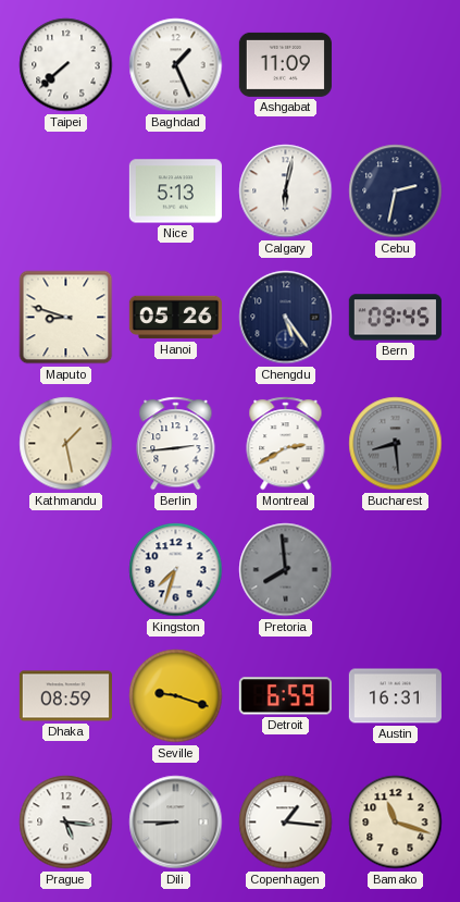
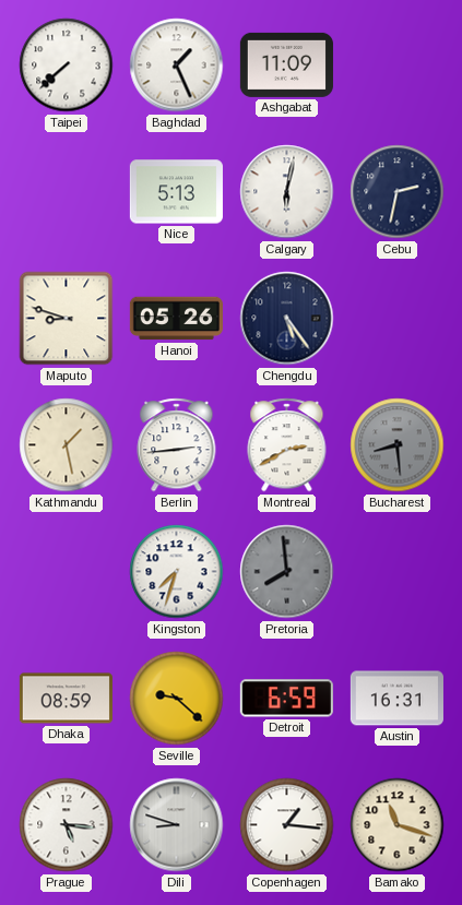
Bern: 09:45 -> none
Seville: 9:18 -> 9:22
Dili: 8:45 -> 8:48
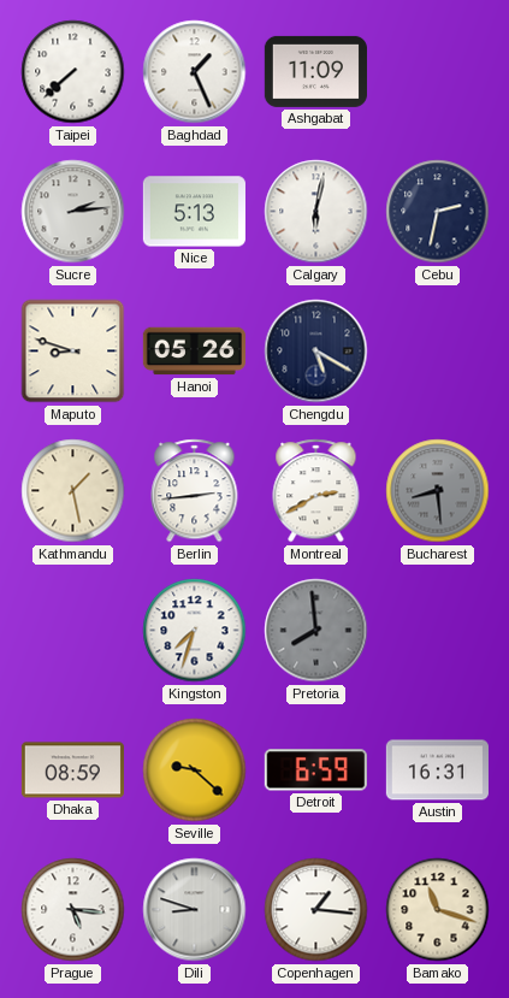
Sucre: none -> 2:14
Chengdu: 5:24 -> 5:20
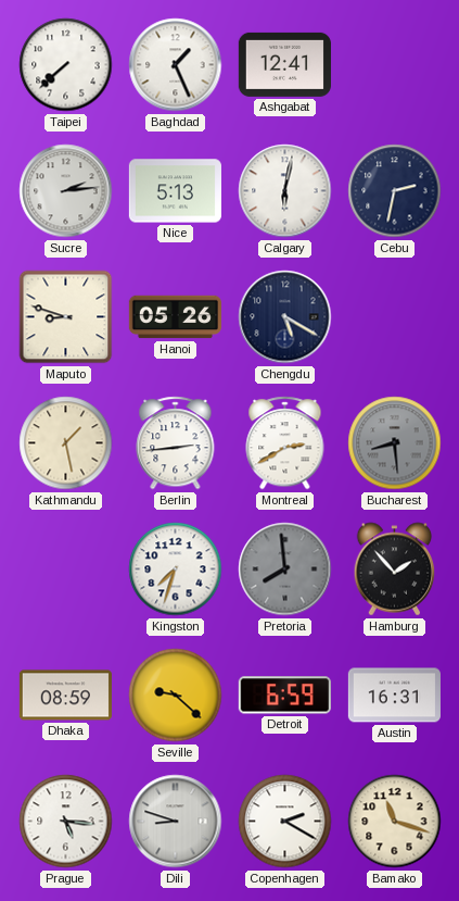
Ashgabat: 11:09 -> 12:41
Hamburg: none -> 1:53
Copenhagen: 1:16 -> 2:20
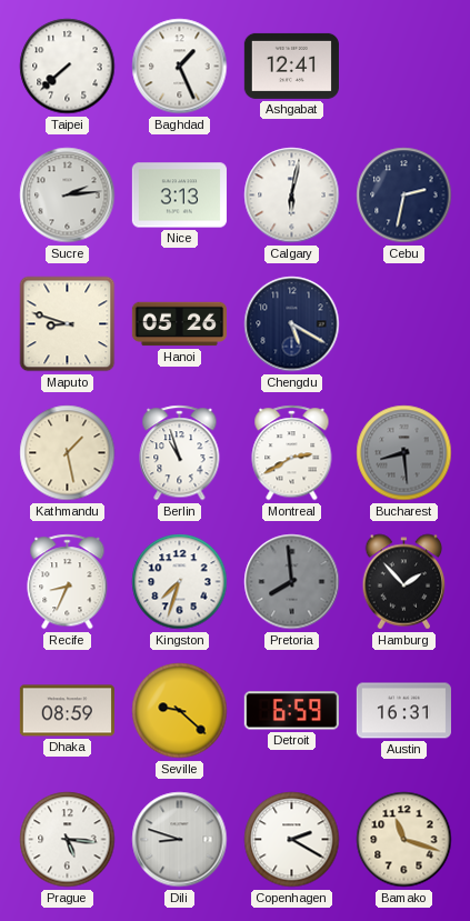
Nice: 5:13 -> 3:13
Berlin: 2:44 -> 10:57
Recife: none -> 8:34
